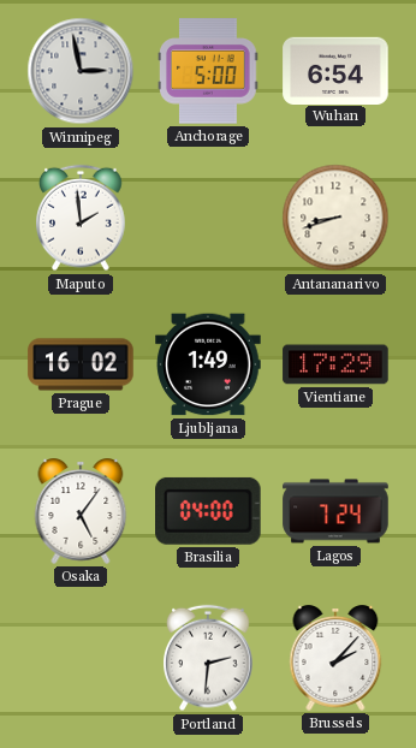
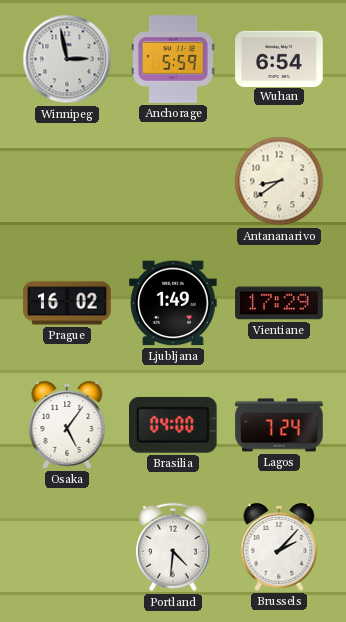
Anchorage: 5:00 -> 5:59
Maputo: 1:59 -> none
Antananarivo: 8:42 -> 8:39
Portland: 2:31 -> 4:31
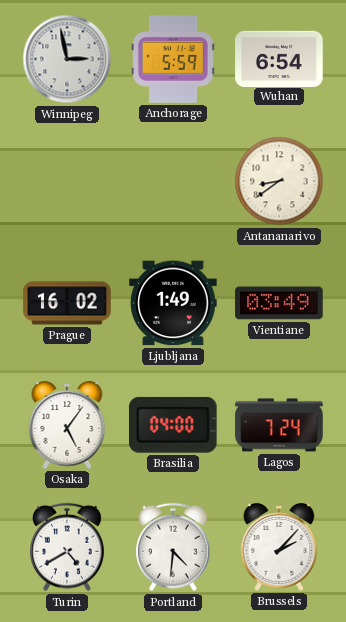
Vientiane: 17:29 -> 03:49
Turin: none -> 4:40
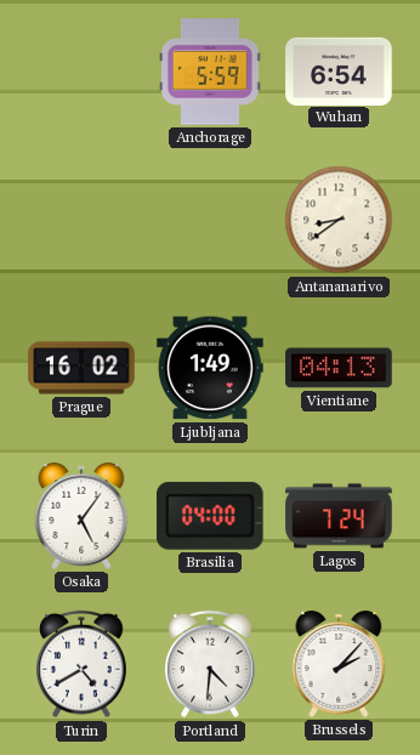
Winnipeg: 2:58 -> none
Vientiane: 03:49 -> 04:13
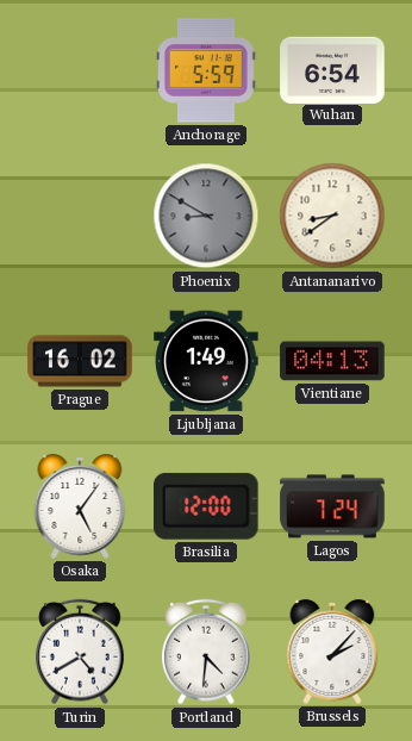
Phoenix: none -> 8:50
Brasilia: 04:00 -> 12:00
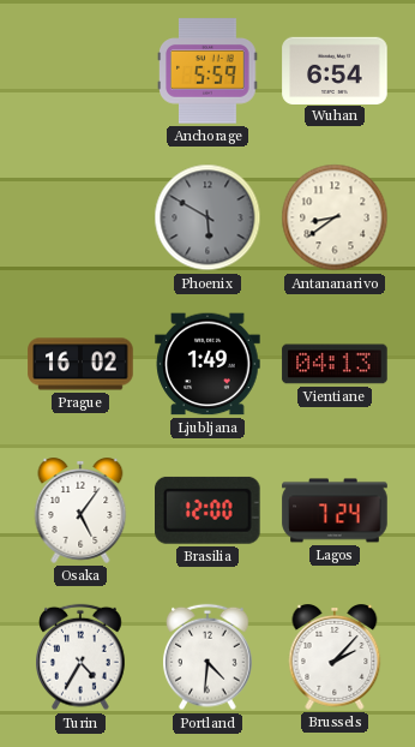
Phoenix: 8:50 -> 5:50
Turin: 4:40 -> 4:35
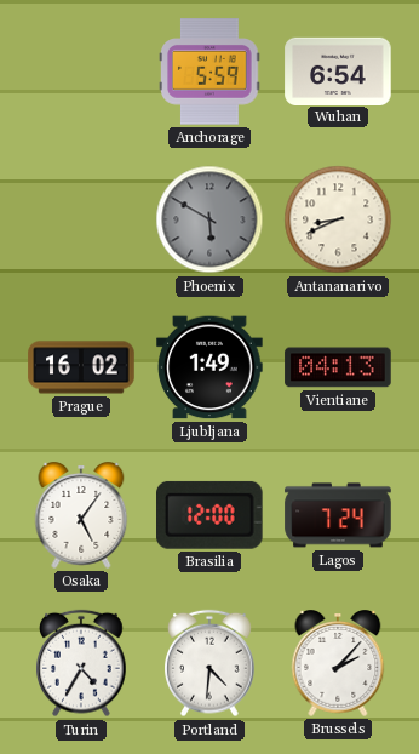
Antananarivo: 8:39 -> 8:41
